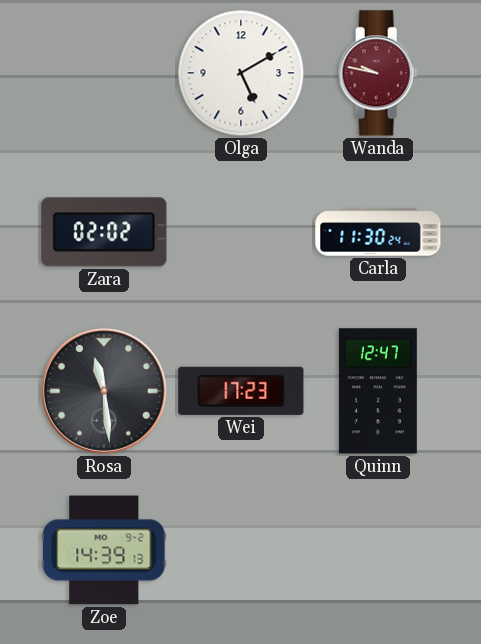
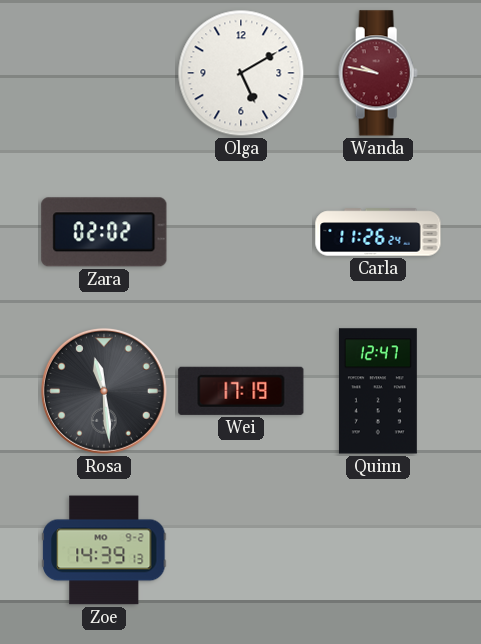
Carla: 11:30 -> 11:26
Wei: 17:23 -> 17:19
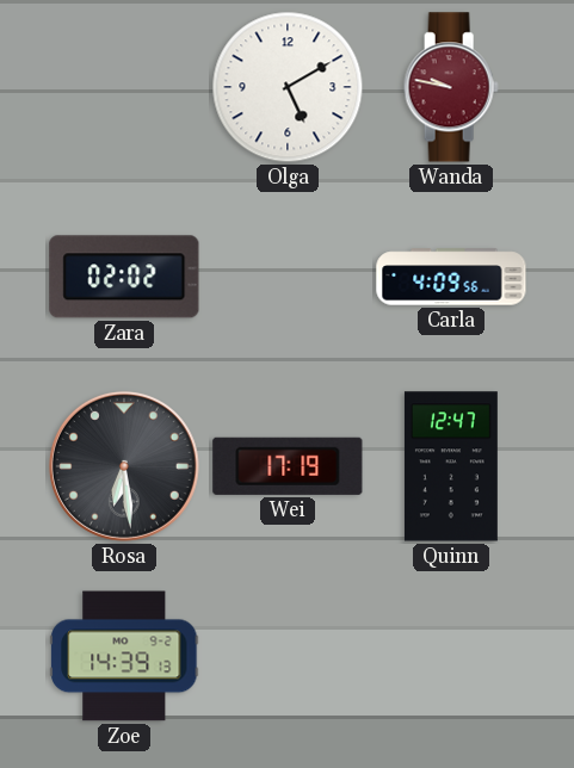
Carla: 11:26 -> 4:09
Rosa: 11:29 -> 6:29
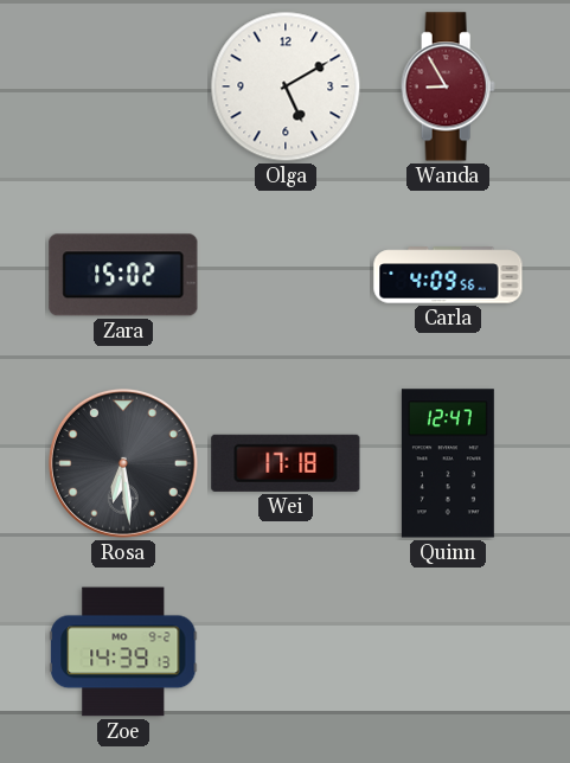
Wanda: 9:47 -> 8:55
Zara: 02:02 -> 15:02
Wei: 17:19 -> 17:18
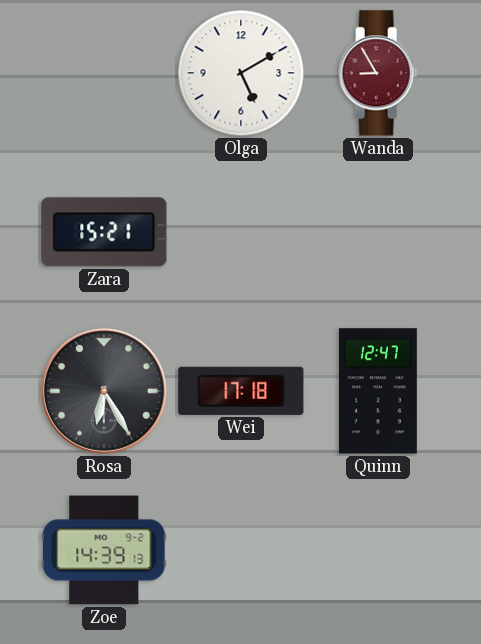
Zara: 15:02 -> 15:21
Carla: 4:09 -> none
Rosa: 6:29 -> 6:25
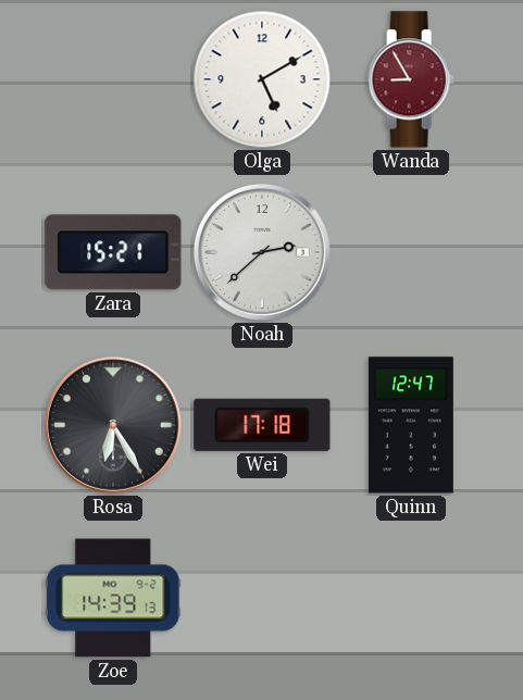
Noah: none -> 2:38
